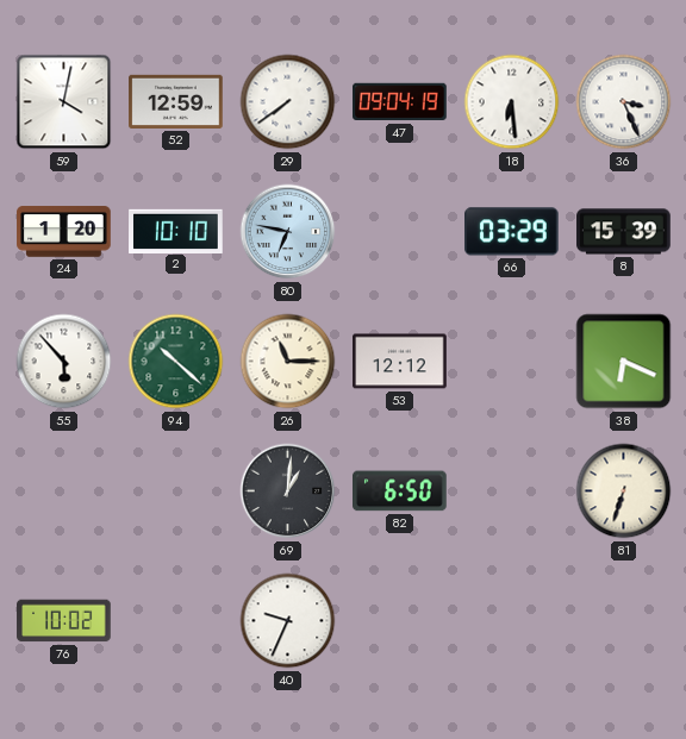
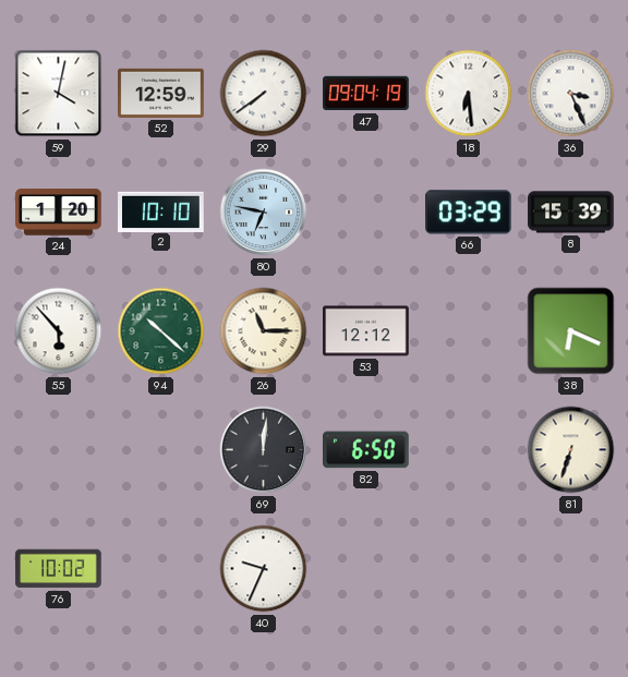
69: 1:01 -> 12:01
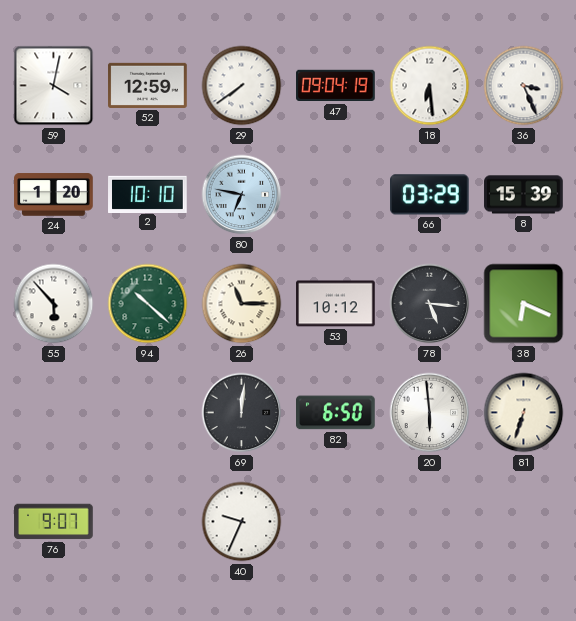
53: 12:12 -> 10:12
78: none -> 5:16
20: none -> 5:59
76: 10:02 -> 9:07
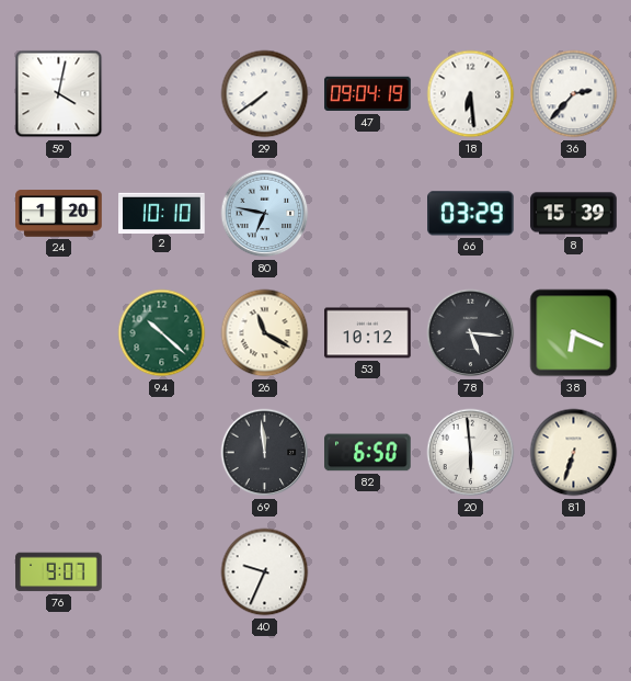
52: 12:59 -> none
36: 3:26 -> 2:37
55: 5:53 -> none
26: 11:15 -> 11:20
69: 12:01 -> 11:59
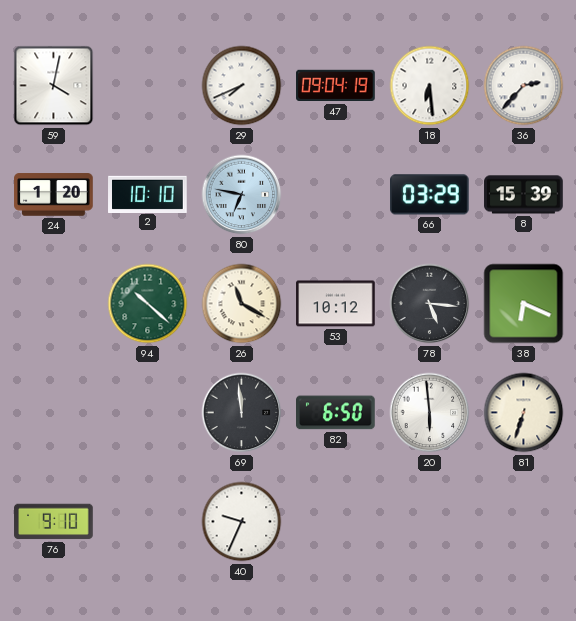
29: 7:39 -> 7:41
76: 9:07 -> 9:10
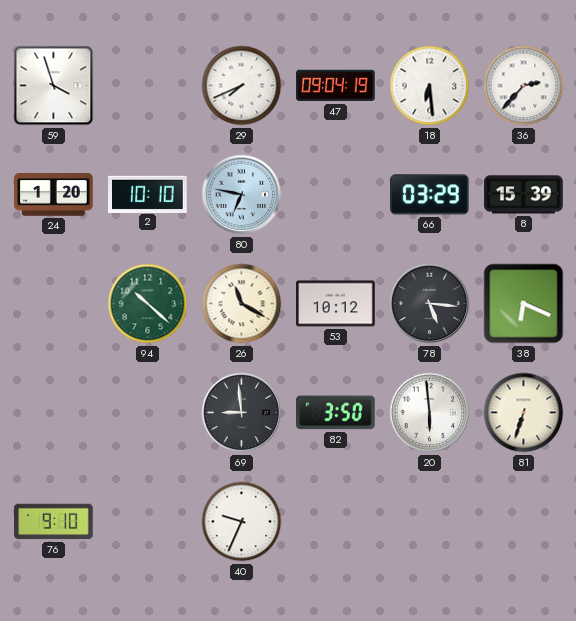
59: 4:02 -> 3:57
69: 11:59 -> 8:59
82: 6:50 -> 3:50
